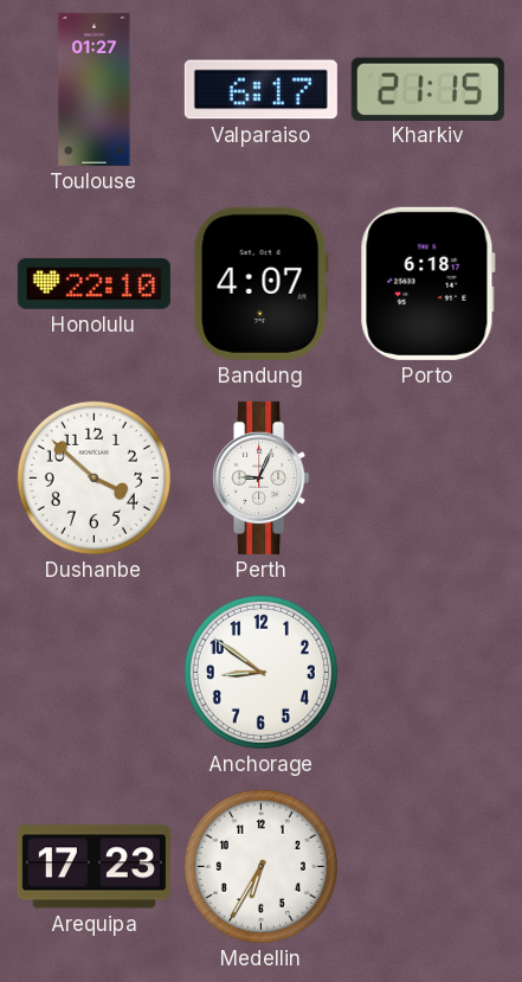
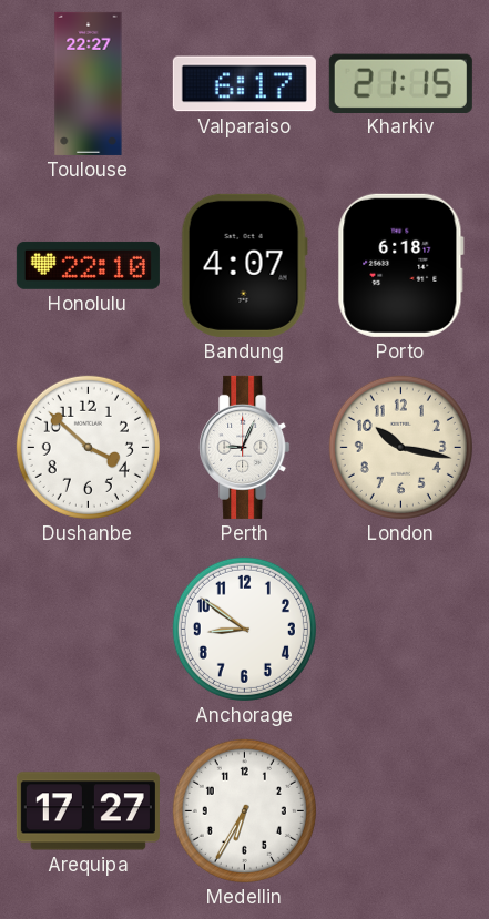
Toulouse: 01:27 -> 22:27
London: none -> 10:17
Arequipa: 17:23 -> 17:27
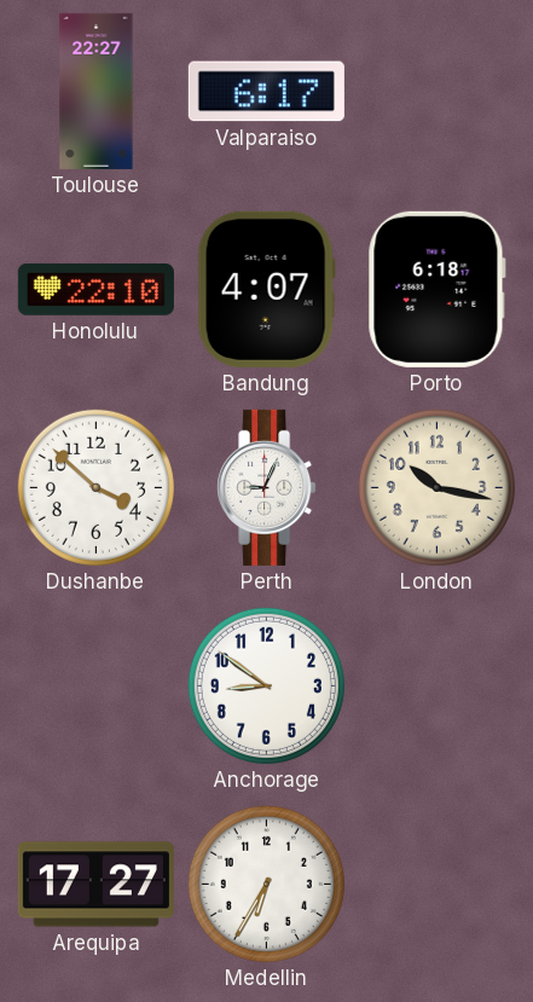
Kharkiv: 21:15 -> none
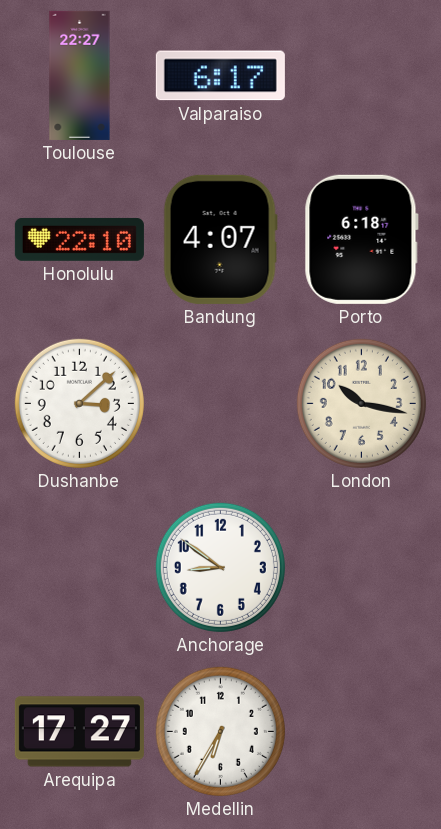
Dushanbe: 3:52 -> 3:08
Perth: 9:04 -> none
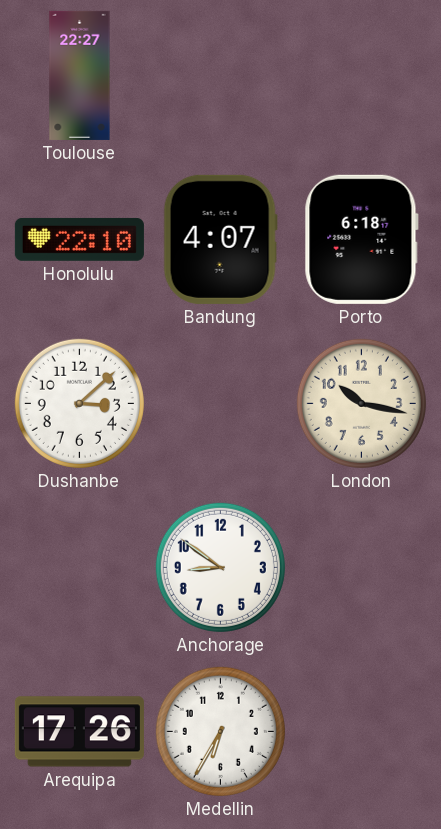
Valparaiso: 6:17 -> none
Arequipa: 17:27 -> 17:26
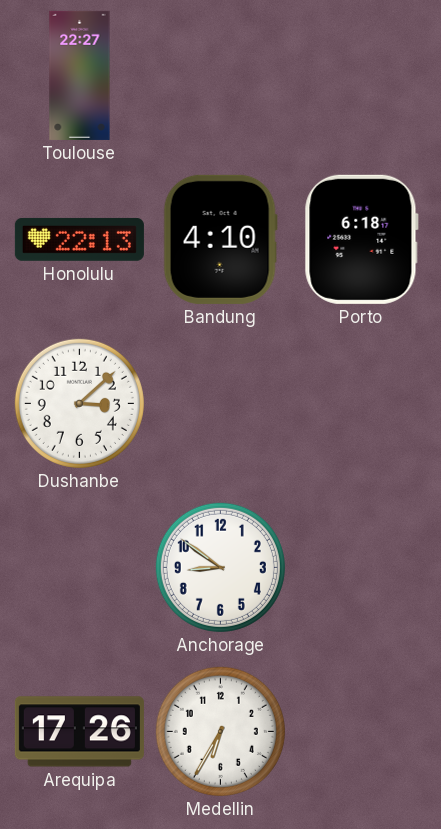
Honolulu: 22:10 -> 22:13
Bandung: 4:07 -> 4:10
London: 10:17 -> none
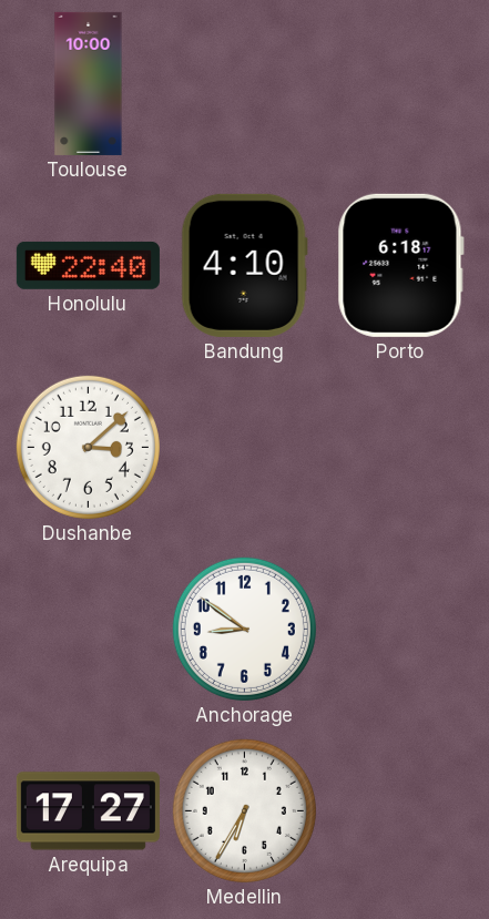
Toulouse: 22:27 -> 10:00
Honolulu: 22:13 -> 22:40
Arequipa: 17:26 -> 17:27
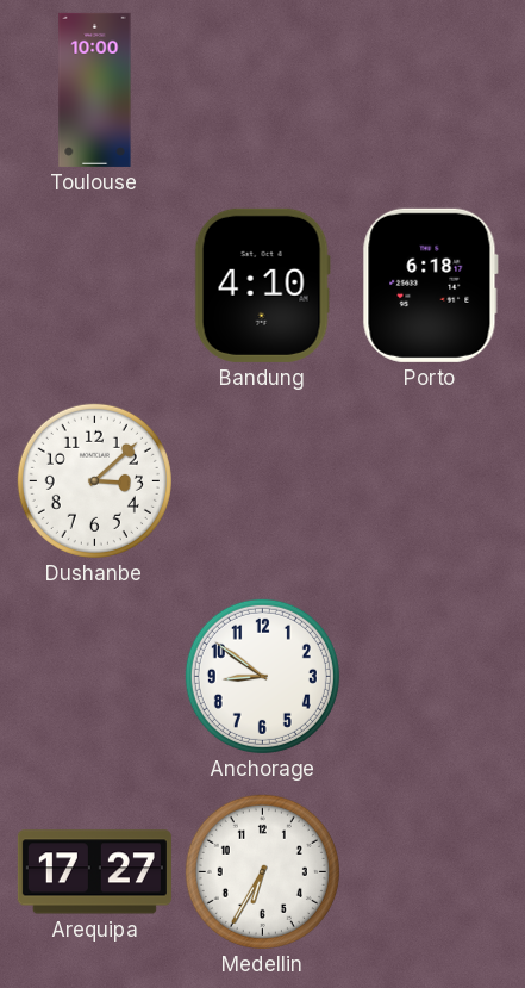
Honolulu: 22:40 -> none
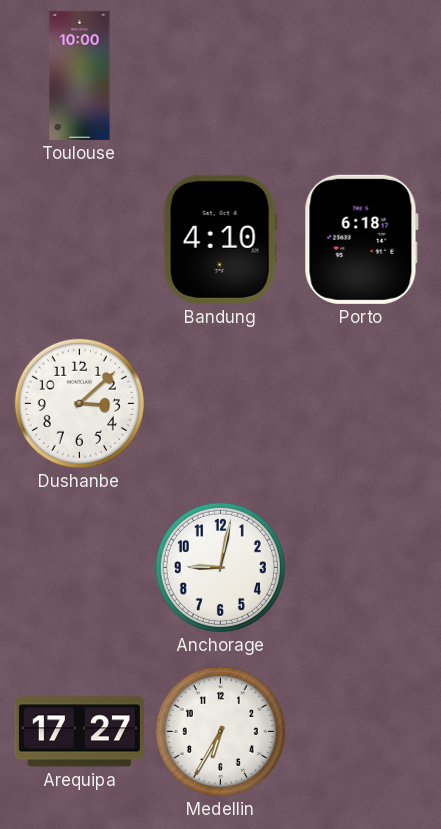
Anchorage: 8:51 -> 9:02
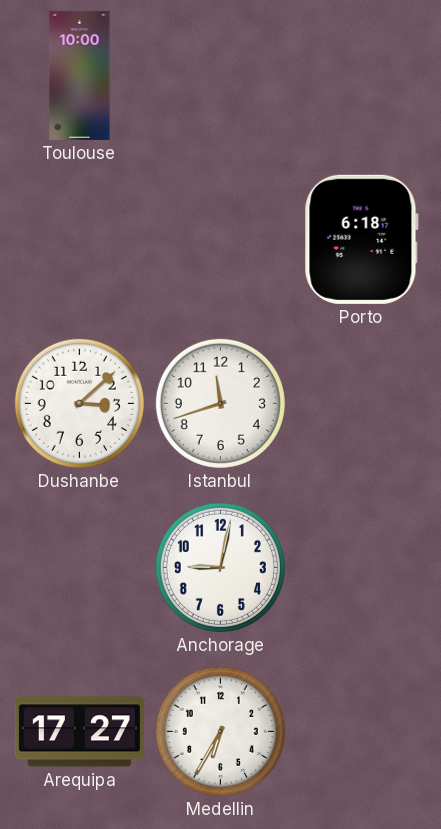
Bandung: 4:10 -> none
Istanbul: none -> 11:42
